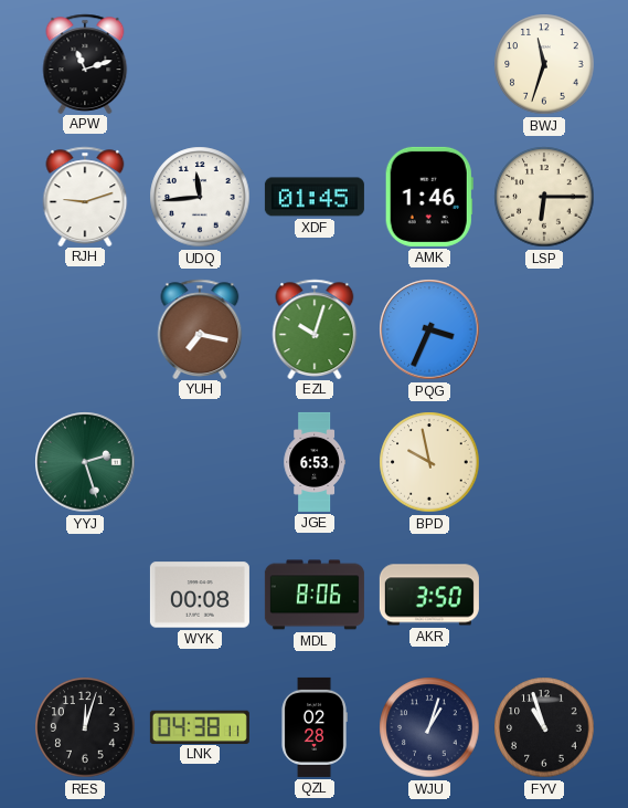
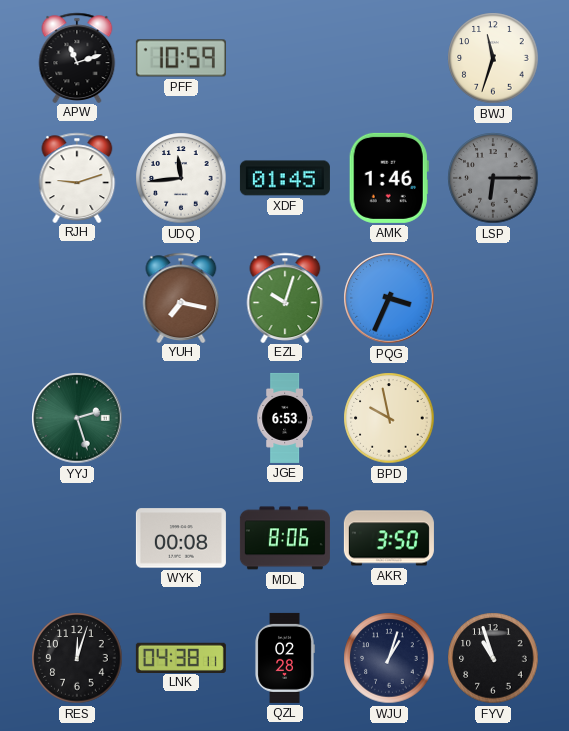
PFF: none -> 10:59
LSP dial: cream -> grey
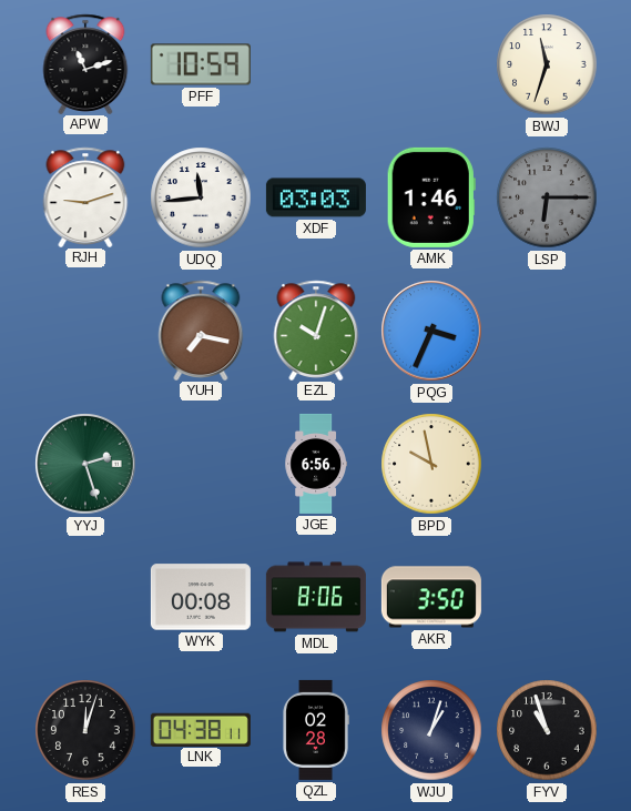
XDF: 01:45 -> 03:03
JGE: 6:53 -> 6:56
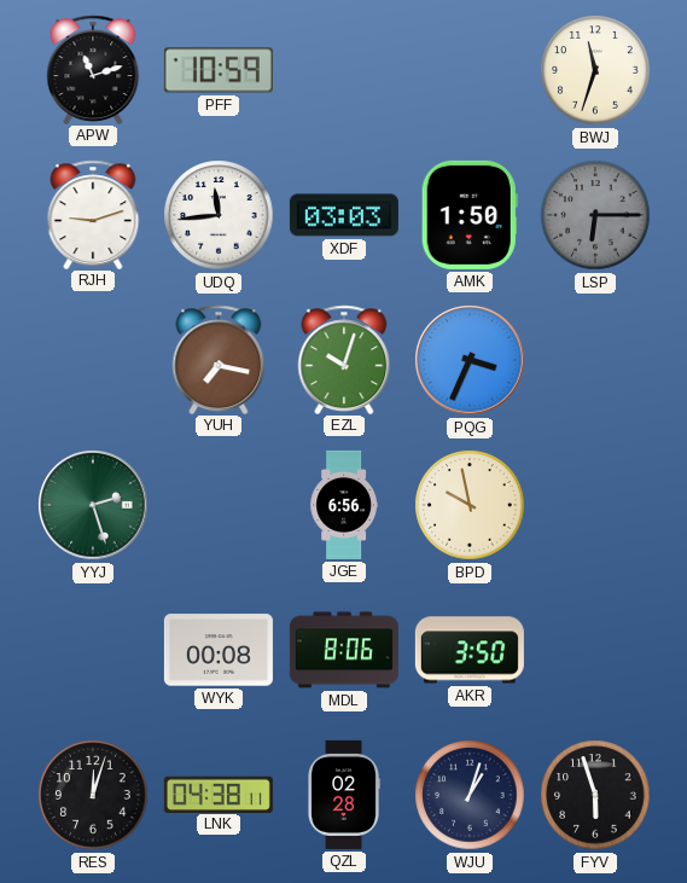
AMK: 1:46 -> 1:50
FYV: 10:57 -> 5:57
